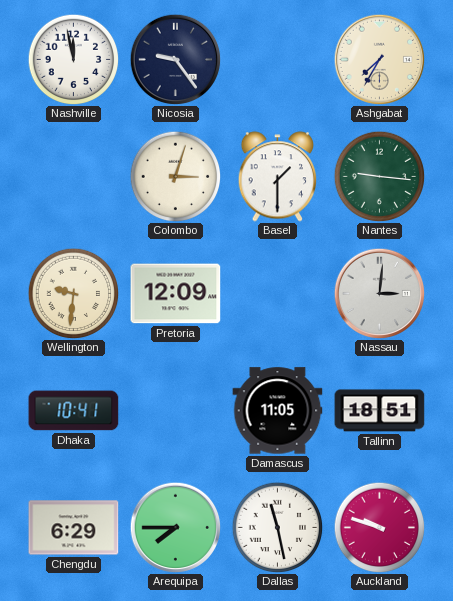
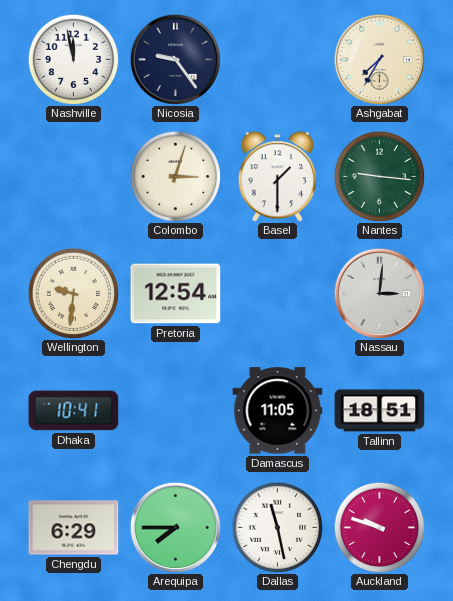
Pretoria: 12:09 -> 12:54
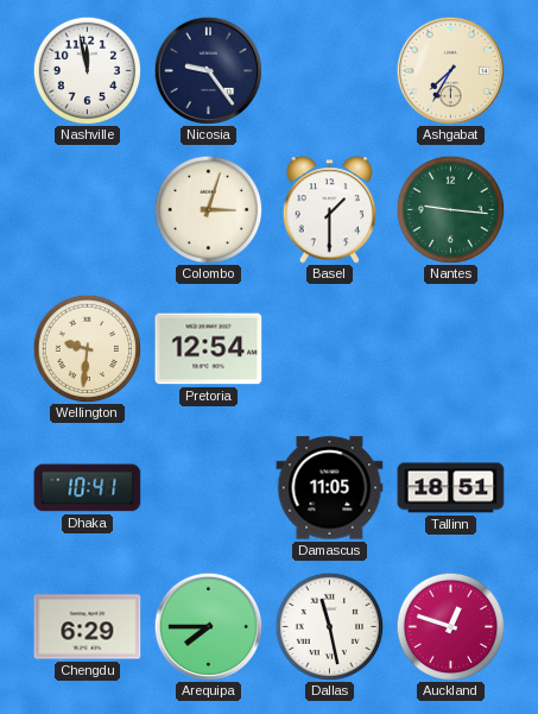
Nassau: 3:01 -> none
Auckland: 9:48 -> 12:48
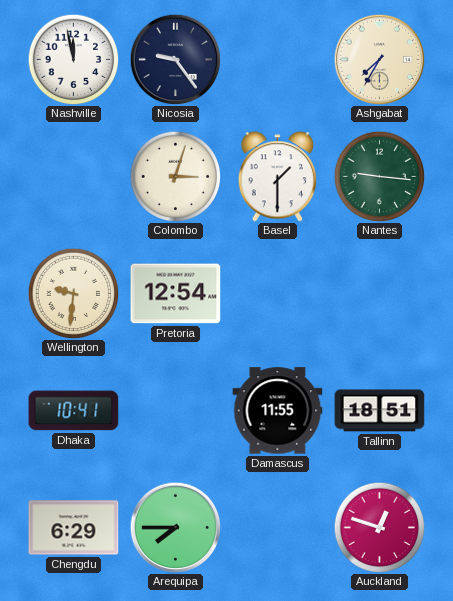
Damascus: 11:05 -> 11:55
Dallas: 11:28 -> none
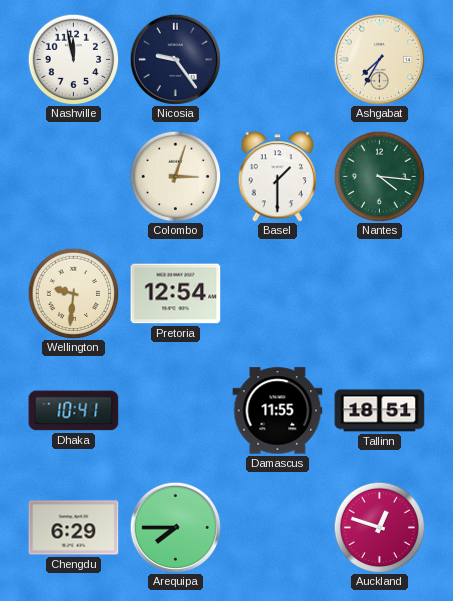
Nantes: 9:16 -> 4:16
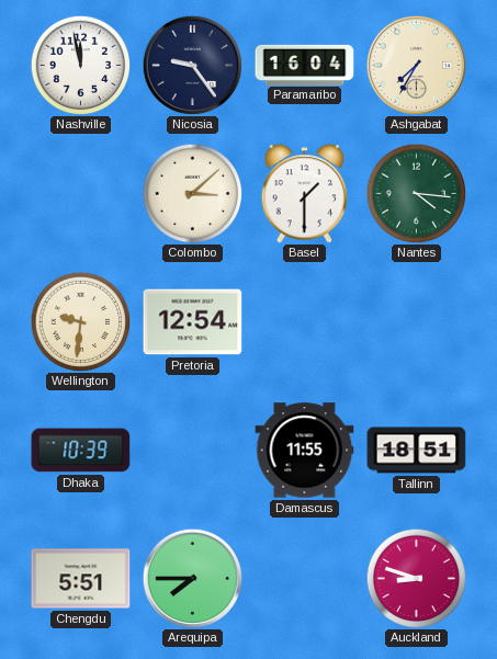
Paramaribo: none -> 16:04
Colombo: 3:03 -> 3:08
Dhaka: 10:41 -> 10:39
Chengdu: 6:29 -> 5:51
Auckland: 12:48 -> 8:48
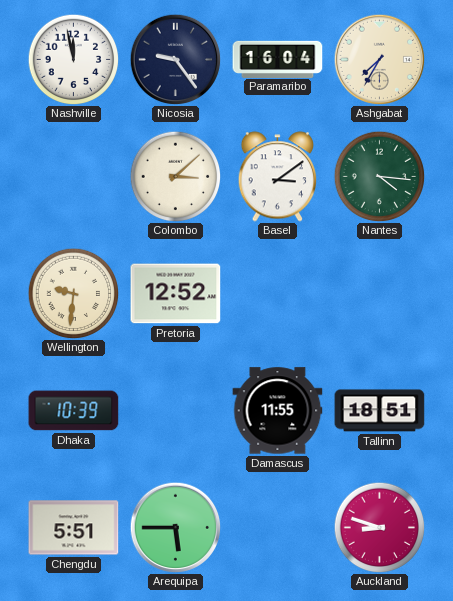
Basel: 1:30 -> 3:09
Pretoria: 12:54 -> 12:52
Arequipa: 7:45 -> 5:45
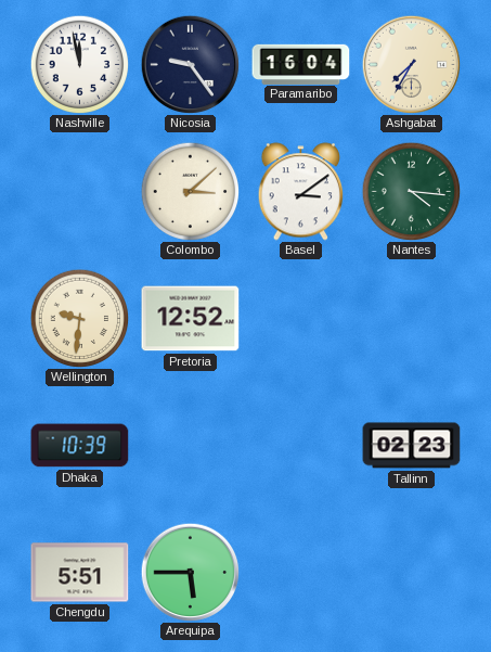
Damascus: 11:55 -> none
Tallinn: 18:51 -> 02:23
Auckland: 8:48 -> none
